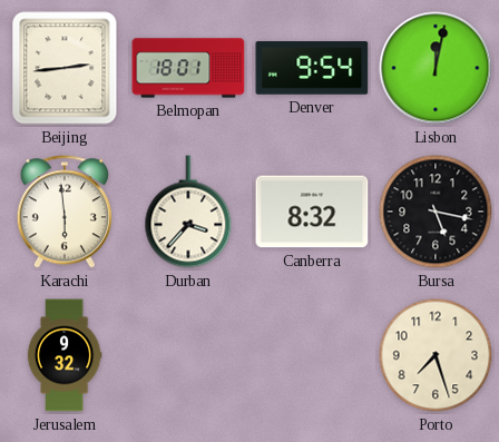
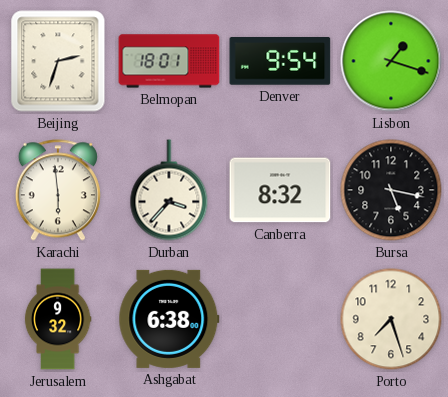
Beijing: 2:44 -> 2:33
Lisbon: 12:02 -> 1:18
Ashgabat: none -> 6:38
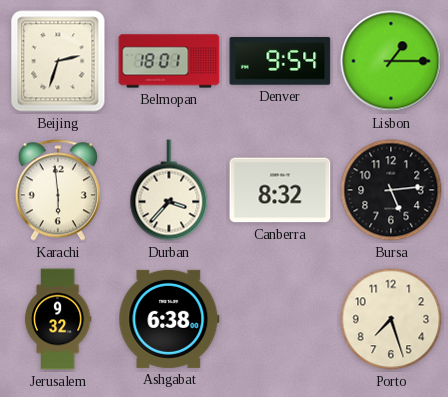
Lisbon: 1:18 -> 1:15
Bursa: 5:17 -> 5:14
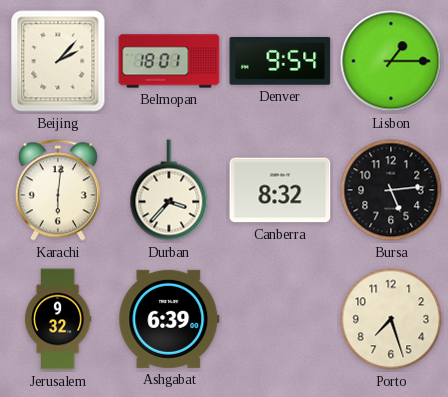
Beijing: 2:33 -> 2:07
Karachi: 5:59 -> 6:01
Ashgabat: 6:38 -> 6:39
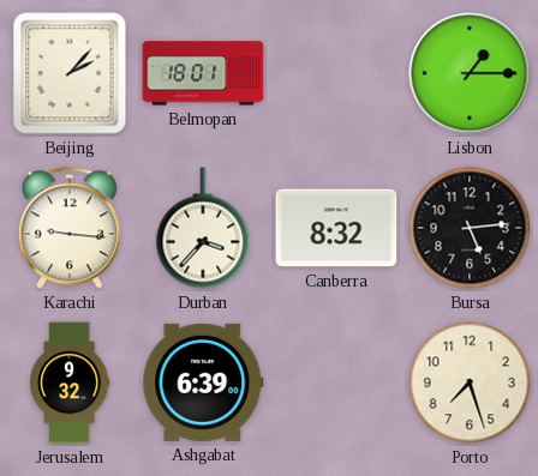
Denver: 9:54 -> none
Karachi: 6:01 -> 9:16
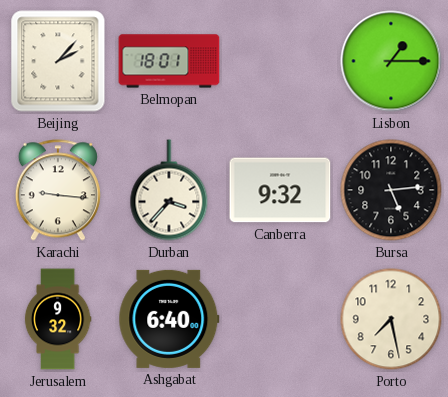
Canberra: 8:32 -> 9:32
Ashgabat: 6:39 -> 6:40
Porto: 7:27 -> 7:28
